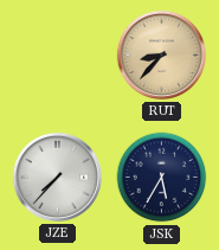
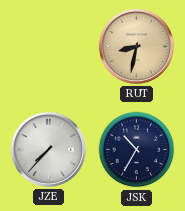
RUT: 8:37 -> 8:32
JSK: 5:35 -> 10:35
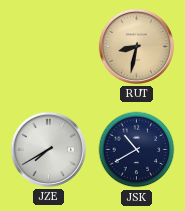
JZE: 7:37 -> 7:40
JSK: 10:35 -> 10:40
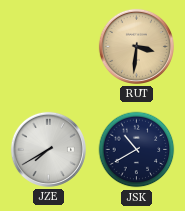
RUT: 8:32 -> 3:31
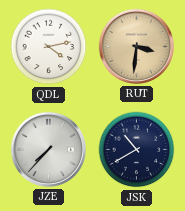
QDL: none -> 4:13
JZE: 7:40 -> 7:37
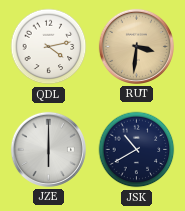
JZE: 7:37 -> 6:00
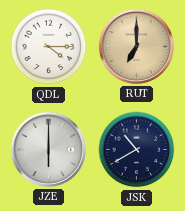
QDL: 4:13 -> 4:15
RUT: 3:31 -> 7:00
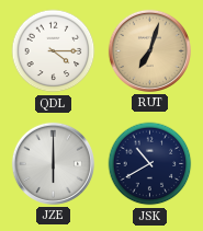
RUT: 7:00 -> 7:03
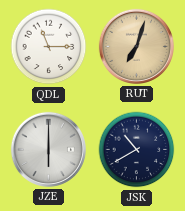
QDL: 4:15 -> 11:15
